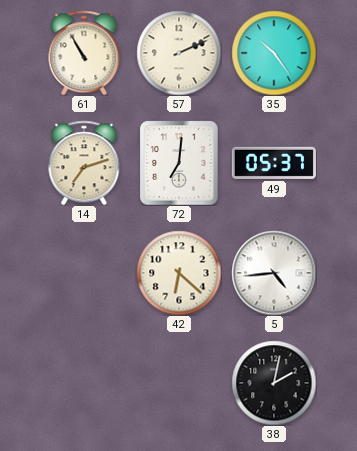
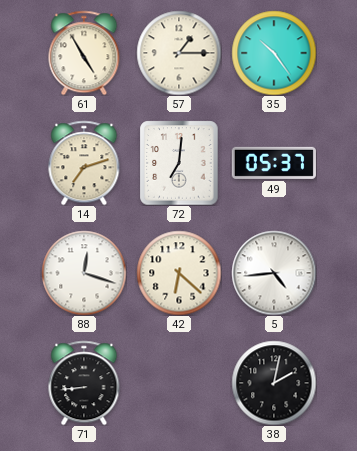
61: 10:55 -> 4:55
57: 2:11 -> 1:15
88: none -> 12:18
71: none -> 8:44
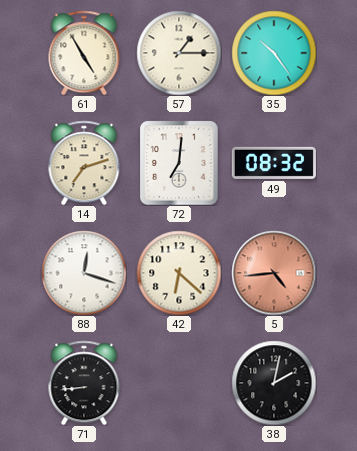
49: 05:37 -> 08:32
5 dial: white -> salmon
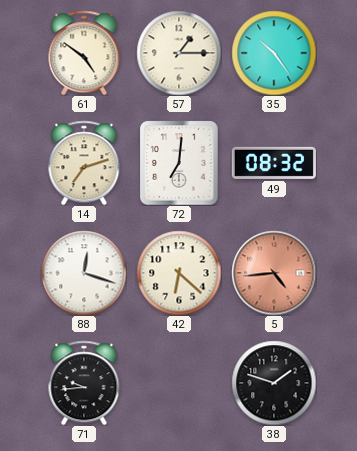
61: 4:55 -> 4:51
71: 8:44 -> 9:44
38: 2:02 -> 1:48
